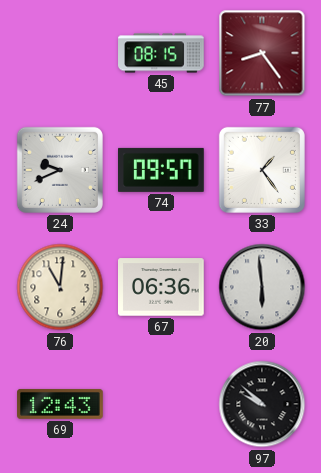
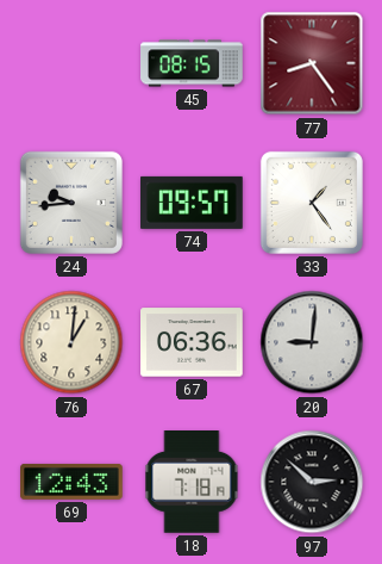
24: 9:41 -> 9:44
76: 11:01 -> 1:01
20: 5:59 -> 9:01
18: none -> 7:18
97: 9:52 -> 2:52
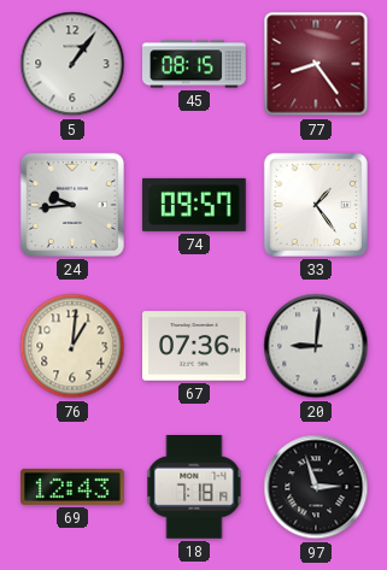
5: none -> 1:06
67: 06:36 -> 07:36
97: 2:52 -> 2:57
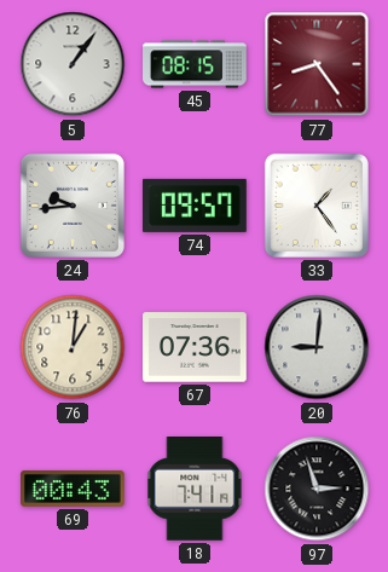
69: 12:43 -> 00:43
18: 7:18 -> 7:41
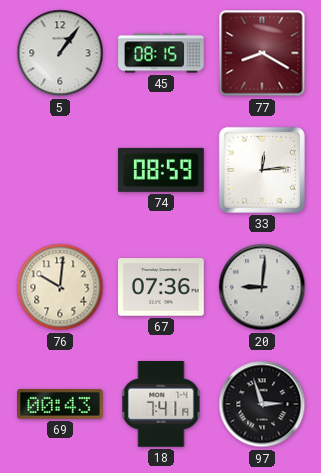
77: 8:24 -> 8:20
24: 9:44 -> none
74: 09:57 -> 08:59
33: 1:24 -> 12:14
76: 1:01 -> 10:01
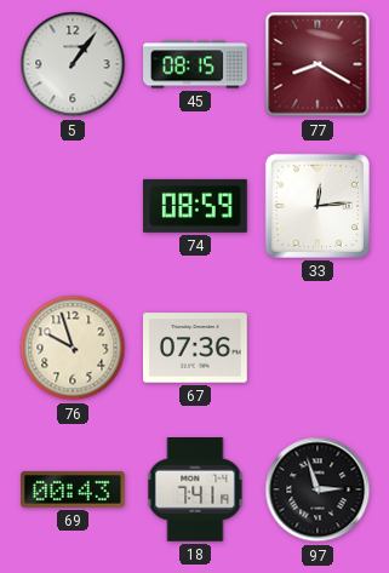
76: 10:01 -> 9:57
20: 9:01 -> none
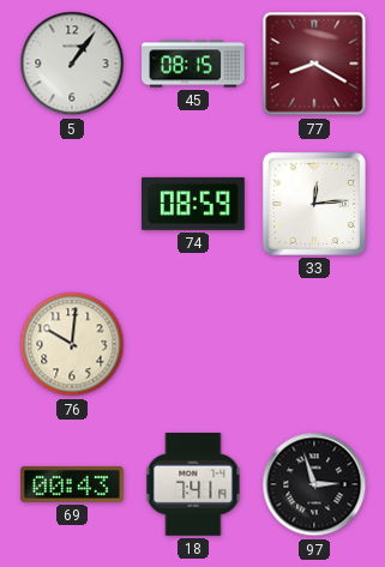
76: 9:57 -> 10:01
67: 07:36 -> none
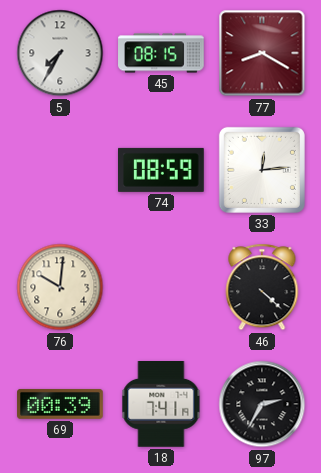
5: 1:06 -> 7:35
46: none -> 4:22
69: 00:43 -> 00:39
97: 2:57 -> 2:35
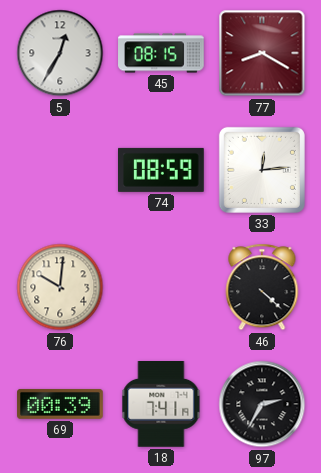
5: 7:35 -> 12:35
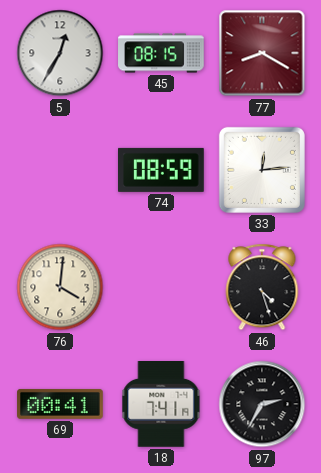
76: 10:01 -> 4:01
46: 4:22 -> 4:27
69: 00:39 -> 00:41
